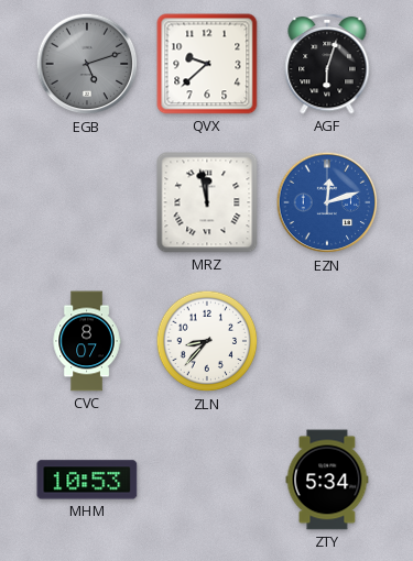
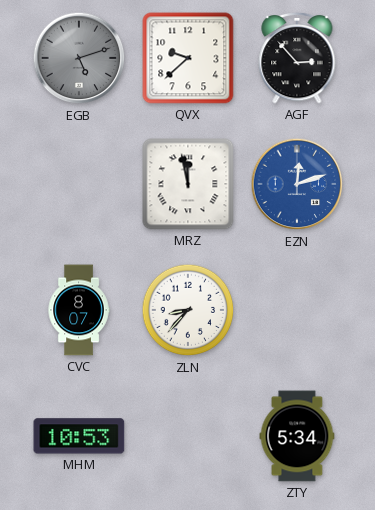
AGF: 6:03 -> 2:53
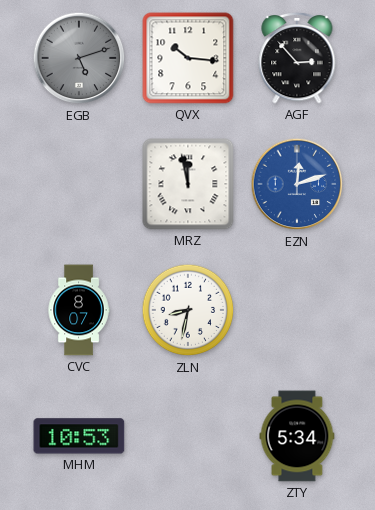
QVX: 9:38 -> 10:16
ZLN: 8:37 -> 8:32
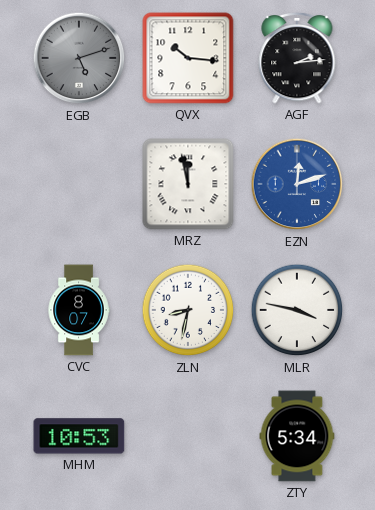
AGF: 2:53 -> 2:14
MLR: none -> 3:47
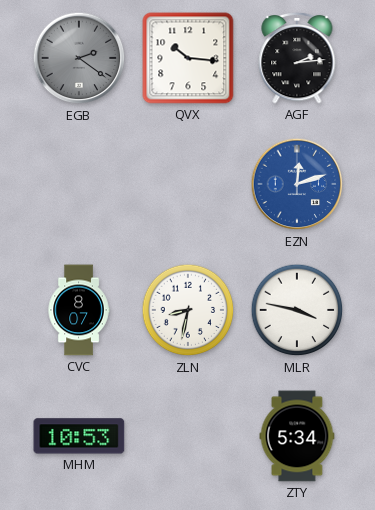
EGB: 5:12 -> 2:21
MRZ: 11:58 -> none
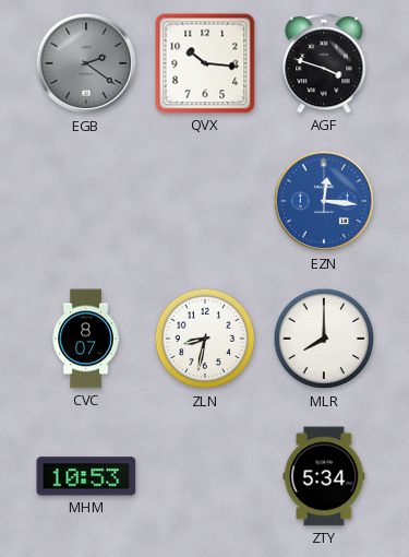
AGF: 2:14 -> 3:48
EZN: 12:12 -> 12:16
MLR: 3:47 -> 8:00
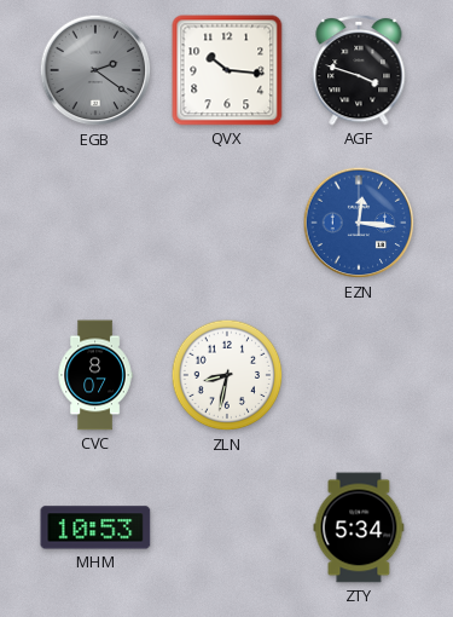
MLR: 8:00 -> none
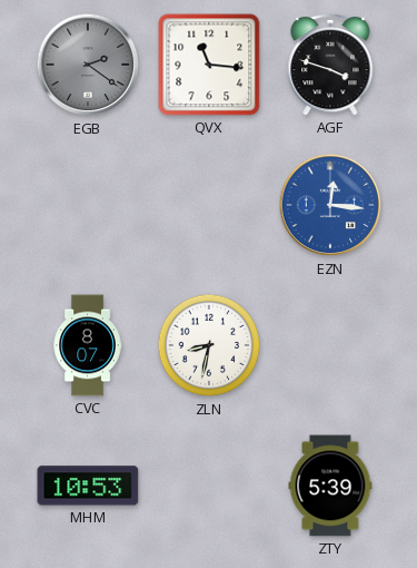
QVX: 10:16 -> 11:16
ZTY: 5:34 -> 5:39
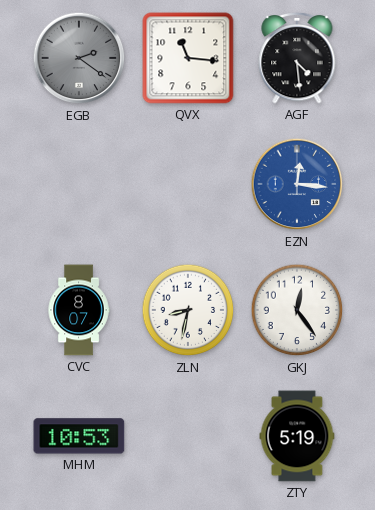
AGF: 3:48 -> 4:29
GKJ: none -> 12:24
ZTY: 5:39 -> 5:19
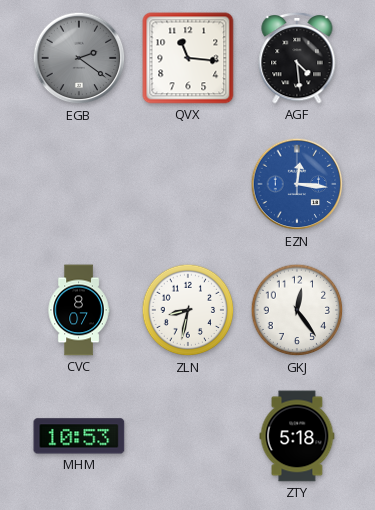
ZTY: 5:19 -> 5:18
